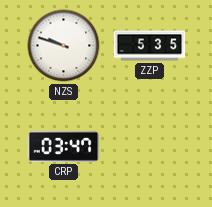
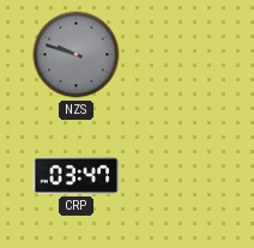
NZS dial: white -> grey
ZZP: 5:35 -> none
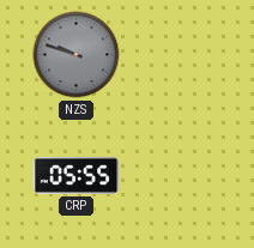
CRP: 03:47 -> 05:55
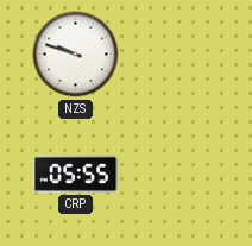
NZS dial: grey -> white
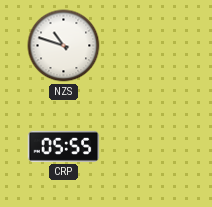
NZS: 9:48 -> 10:48
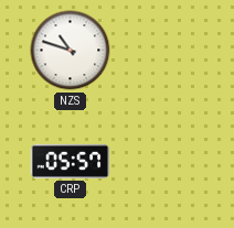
CRP: 05:55 -> 05:57
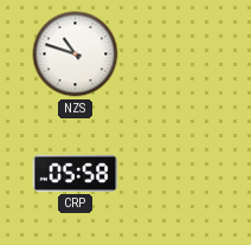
CRP: 05:57 -> 05:58
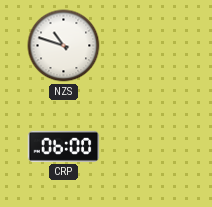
CRP: 05:58 -> 06:00
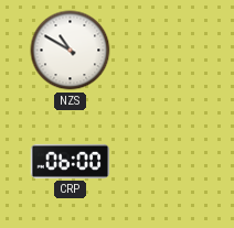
NZS: 10:48 -> 10:50
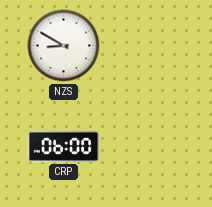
NZS: 10:50 -> 8:50
